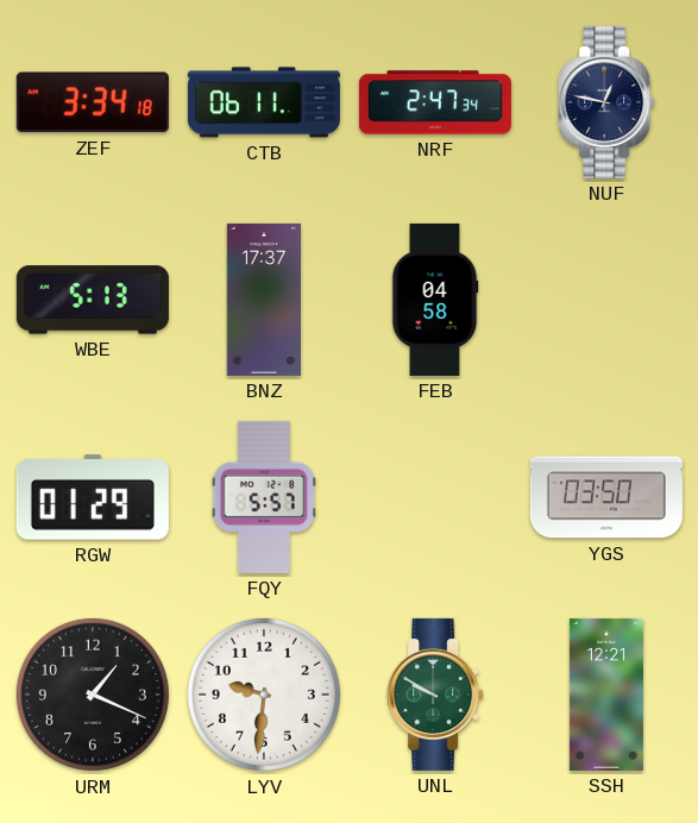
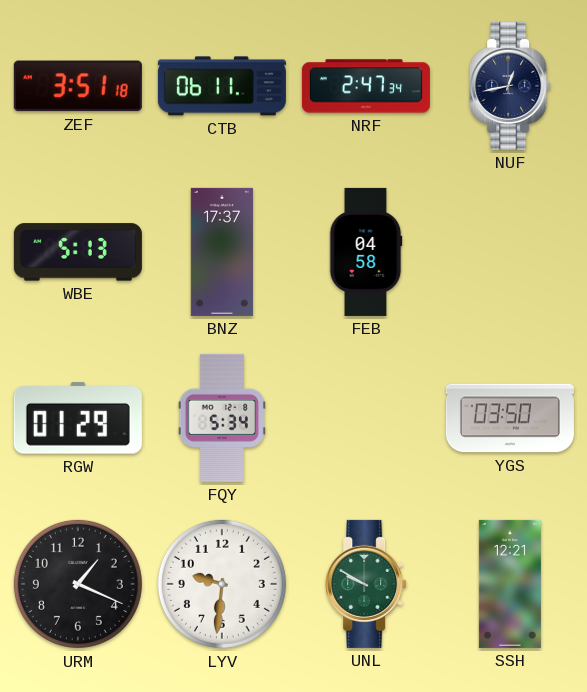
ZEF: 3:34 -> 3:51
NUF: 12:47 -> 12:43
FQY: 5:57 -> 5:34
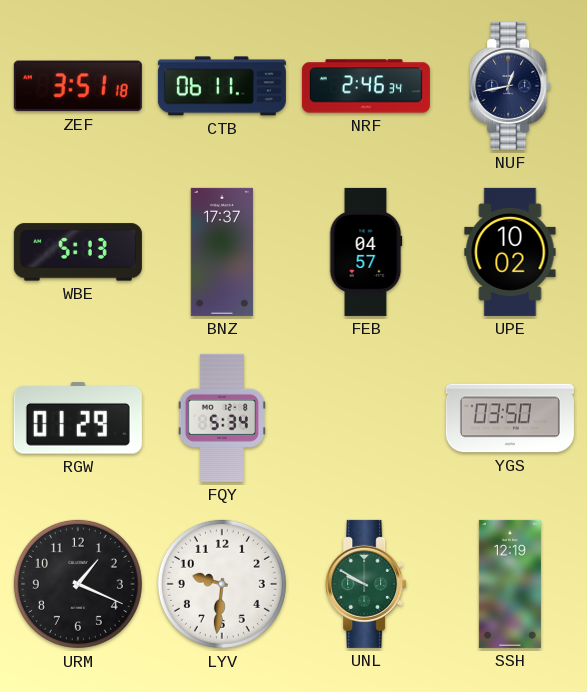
NRF: 2:47 -> 2:46
FEB: 04:58 -> 04:57
UPE: none -> 10:02
SSH: 12:21 -> 12:19
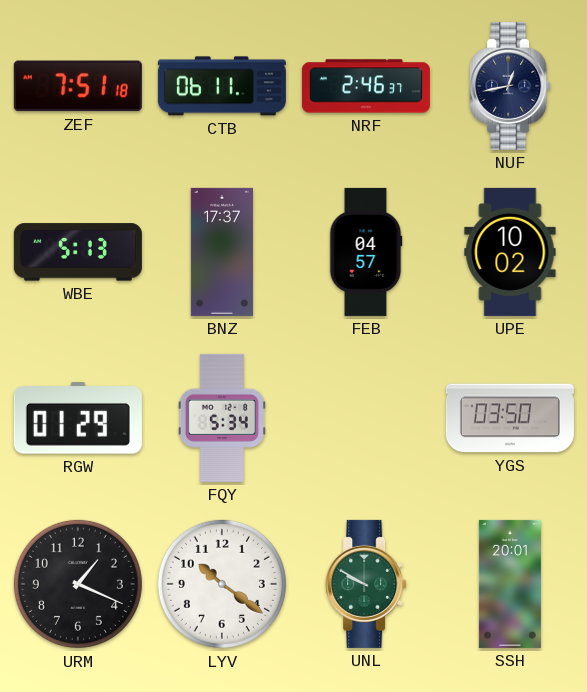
ZEF: 3:51 -> 7:51
NRF: 2:46:34 -> 2:46:37
LYV: 9:31 -> 10:21
SSH: 12:19 -> 20:01
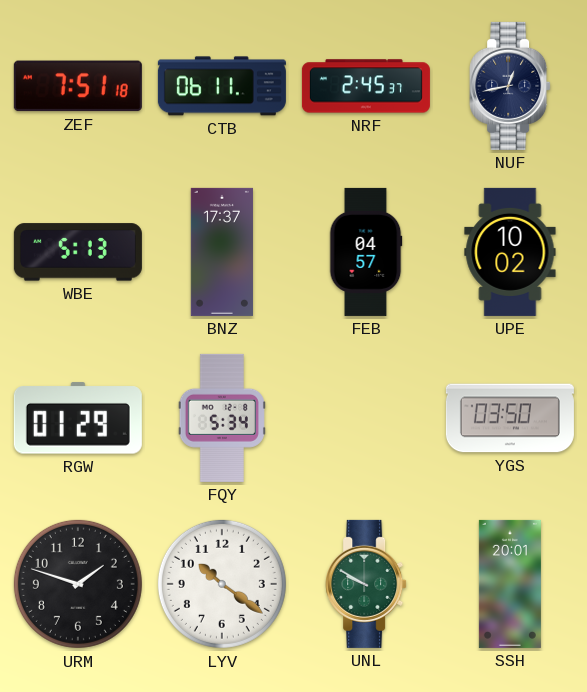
NRF: 2:46 -> 2:45
URM: 1:19 -> 1:48
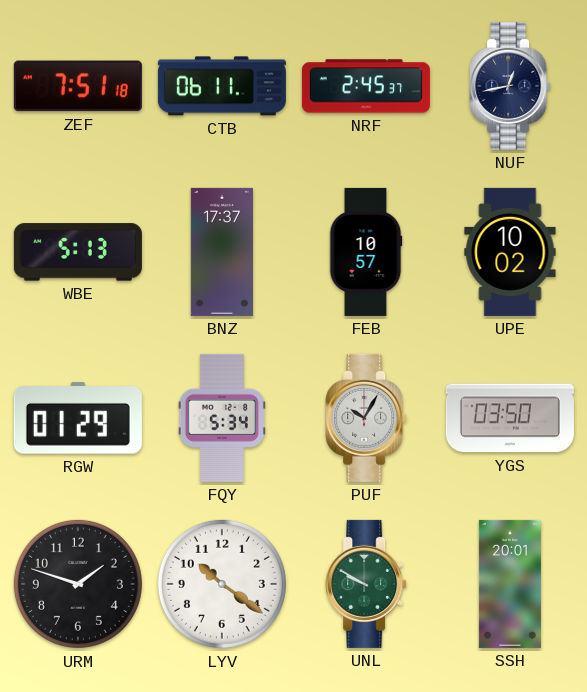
FEB: 04:57 -> 10:57
PUF: none -> 10:05
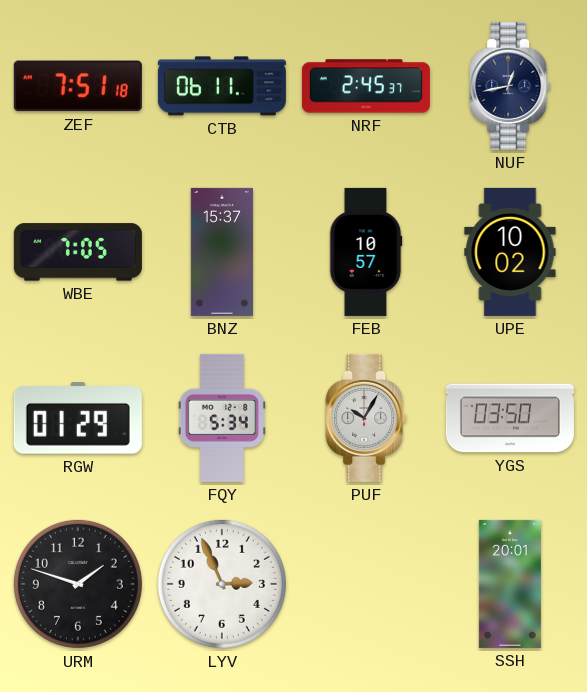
WBE: 5:13 -> 7:05
BNZ: 17:37 -> 15:37
LYV: 10:21 -> 2:56
UNL: 9:50 -> none
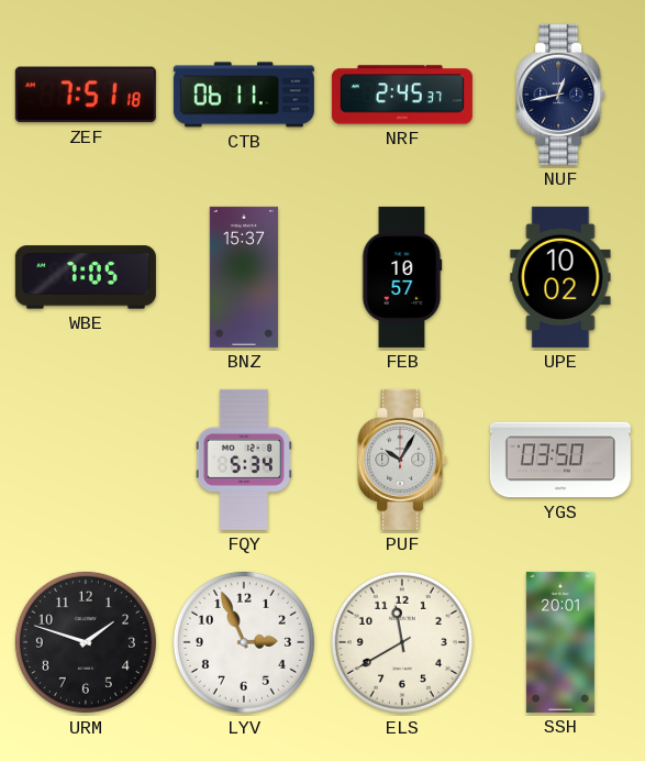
RGW: 01:29 -> none
ELS: none -> 11:40
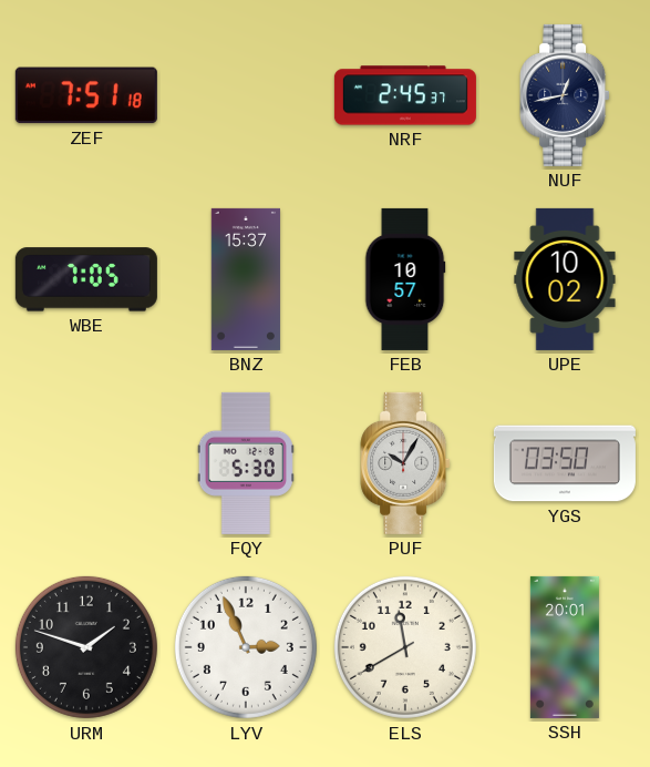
CTB: 06:11 -> none
FQY: 5:34 -> 5:30
